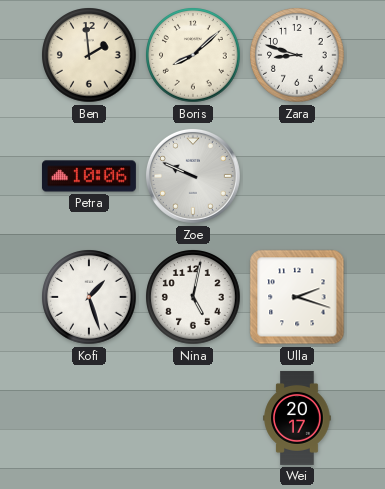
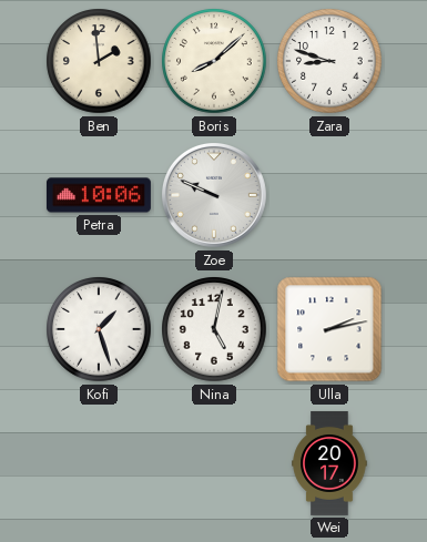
Ulla: 2:18 -> 2:13
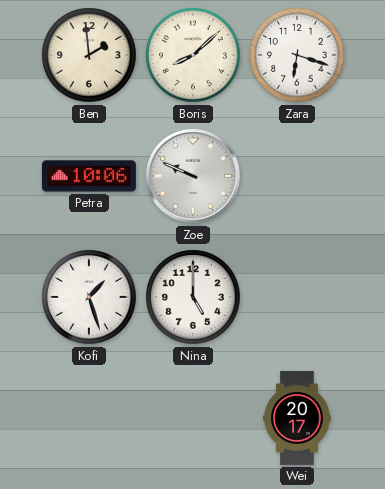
Zara: 8:48 -> 6:18
Nina: 5:02 -> 5:00
Ulla: 2:13 -> none
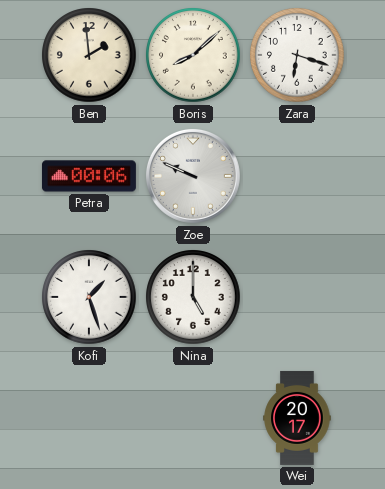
Petra: 10:06 -> 00:06
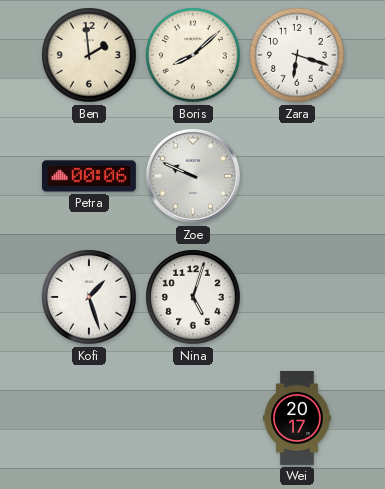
Nina: 5:00 -> 5:03
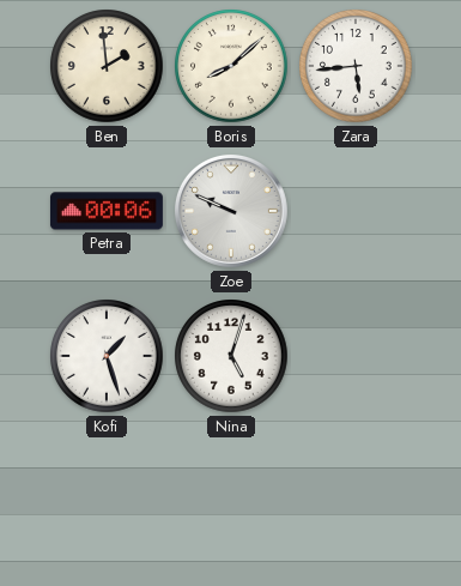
Zara: 6:18 -> 5:44
Wei: 20:17 -> none
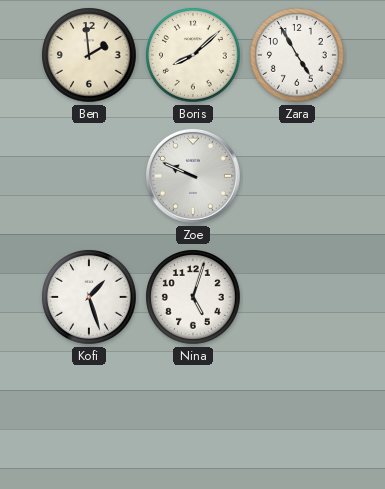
Zara: 5:44 -> 4:55
Petra: 00:06 -> none
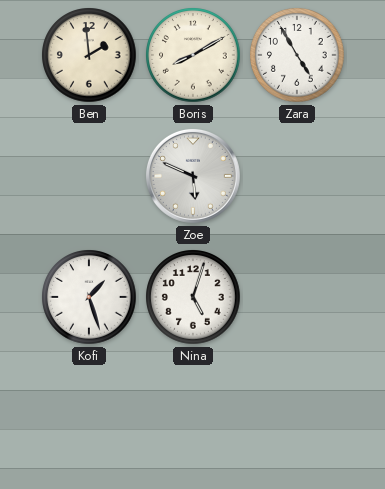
Boris: 8:08 -> 8:10
Zoe: 9:49 -> 5:49
